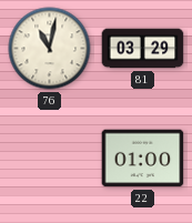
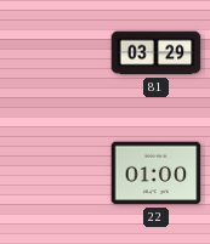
76: 11:02 -> none
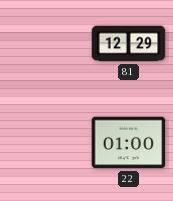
81: 03:29 -> 12:29
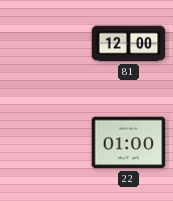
81: 12:29 -> 12:00
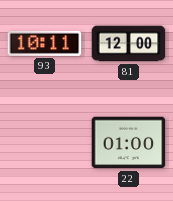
93: none -> 10:11
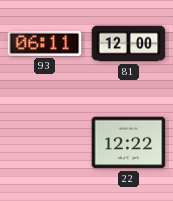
93: 10:11 -> 06:11
22: 01:00 -> 12:22
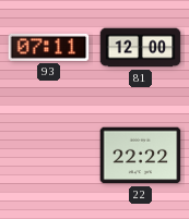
93: 06:11 -> 07:11
22: 12:22 -> 22:22
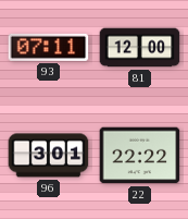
96: none -> 3:01
